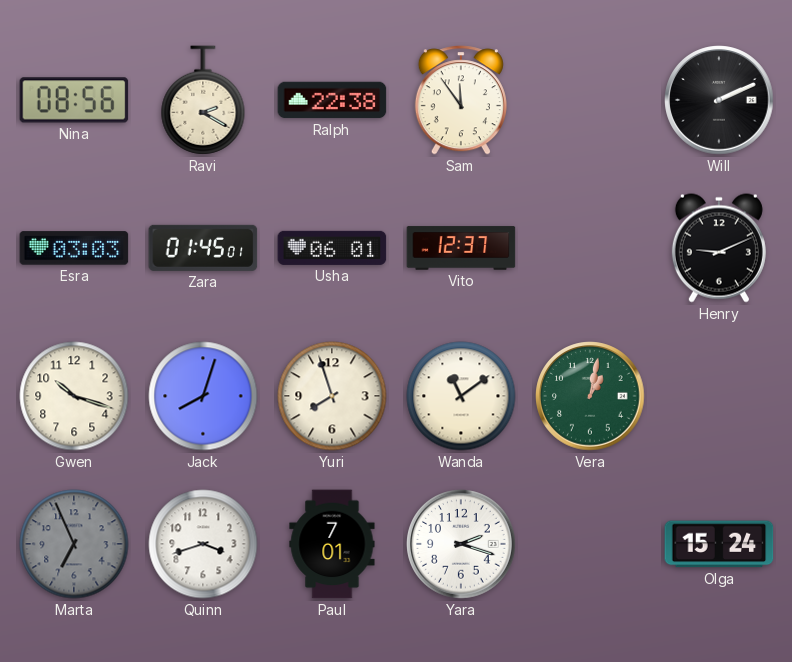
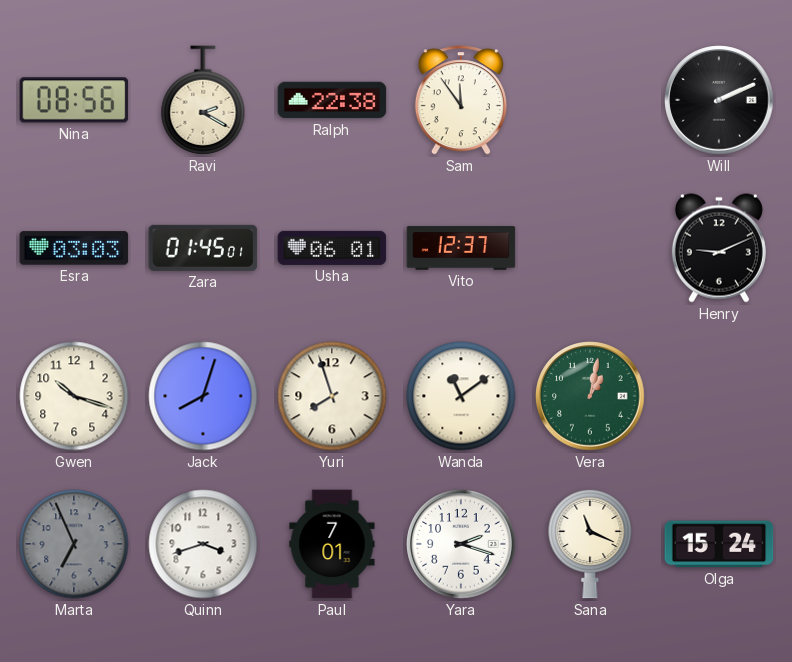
Sana: none -> 11:19
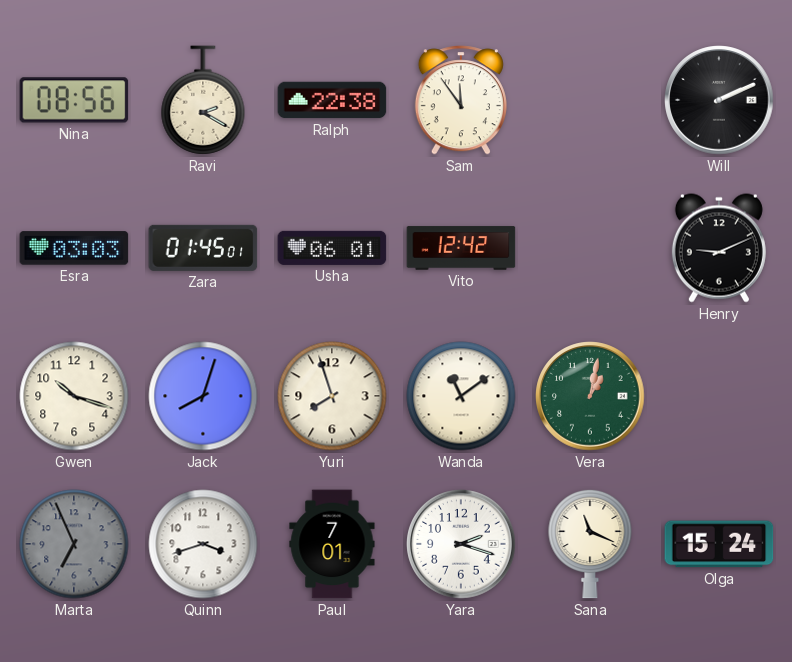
Vito: 12:37 -> 12:42
